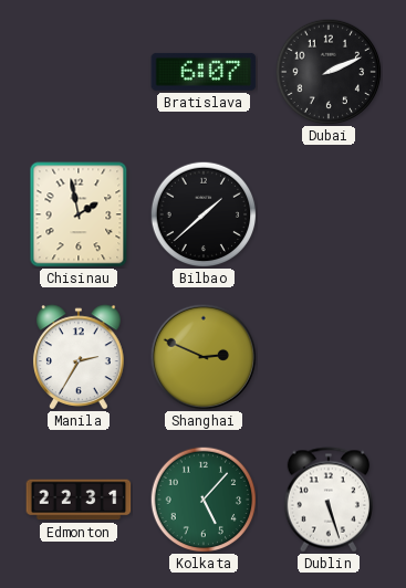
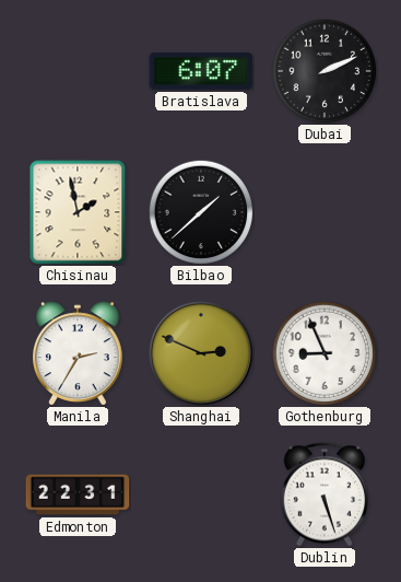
Gothenburg: none -> 8:56
Kolkata: 5:07 -> none
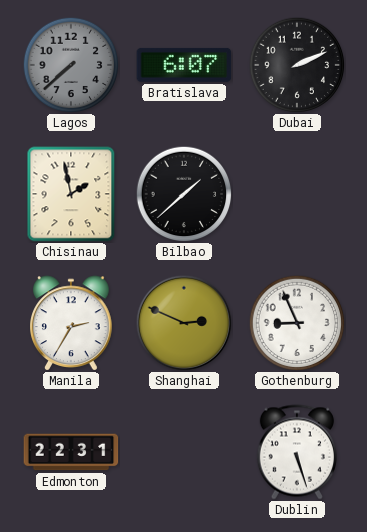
Lagos: none -> 7:38
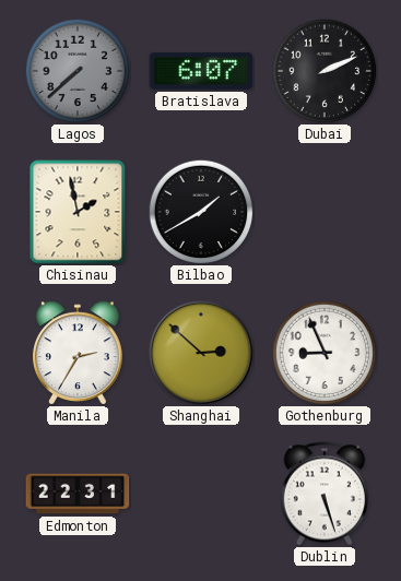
Bilbao: 1:38 -> 1:40
Shanghai: 2:49 -> 2:52
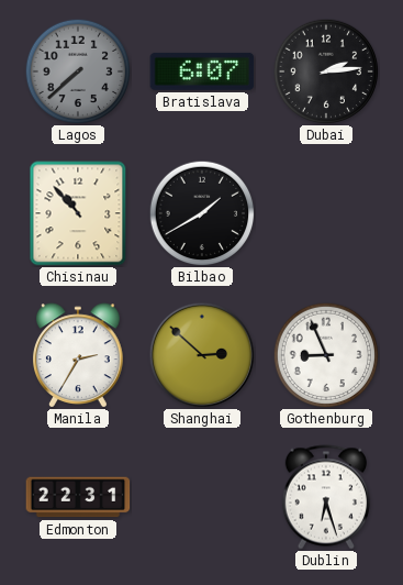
Dubai: 2:11 -> 2:14
Chisinau: 1:58 -> 10:53
Dublin: 5:27 -> 6:27
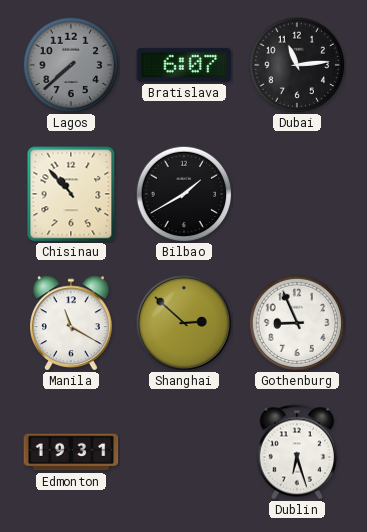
Dubai: 2:14 -> 11:14
Manila: 2:35 -> 11:20
Edmonton: 22:31 -> 19:31
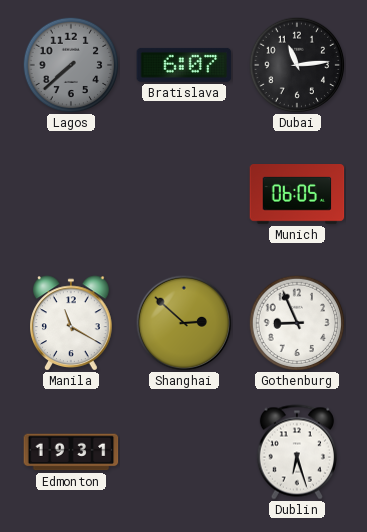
Chisinau: 10:53 -> none
Bilbao: 1:40 -> none
Munich: none -> 06:05
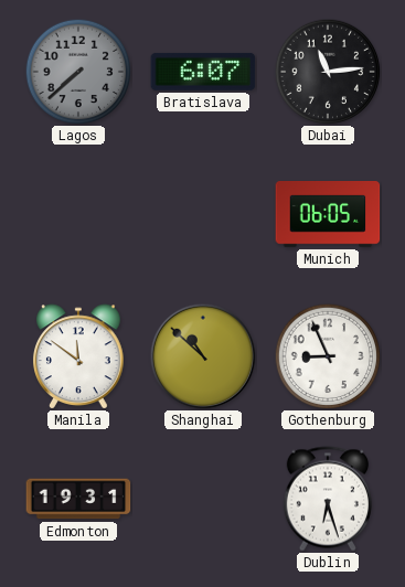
Manila: 11:20 -> 11:51
Shanghai: 2:52 -> 10:52
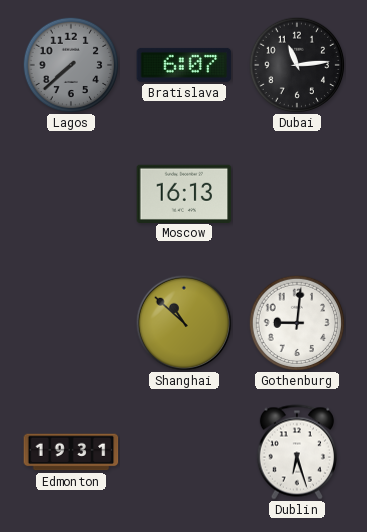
Moscow: none -> 16:13
Munich: 06:05 -> none
Manila: 11:51 -> none
Gothenburg: 8:56 -> 9:01
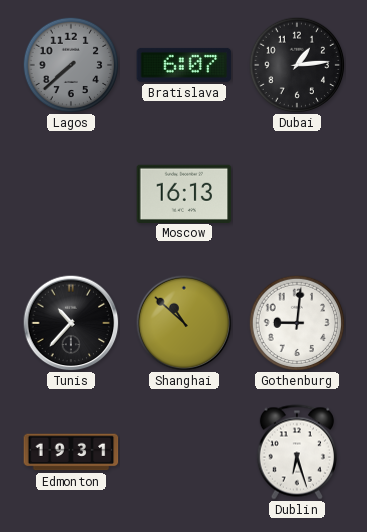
Dubai: 11:14 -> 1:14
Tunis: none -> 10:37
